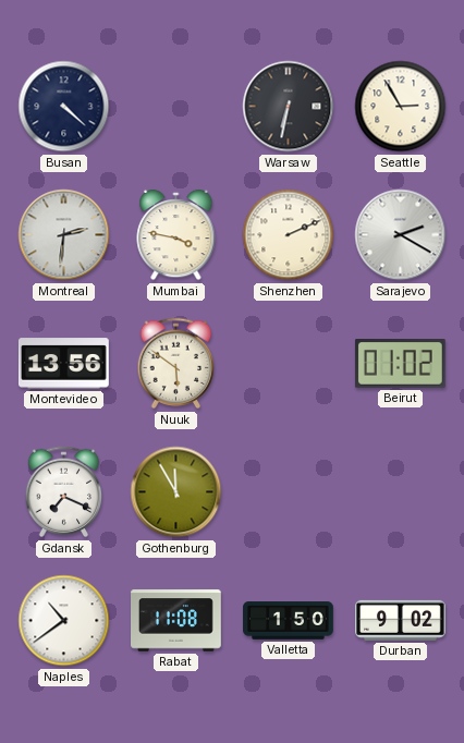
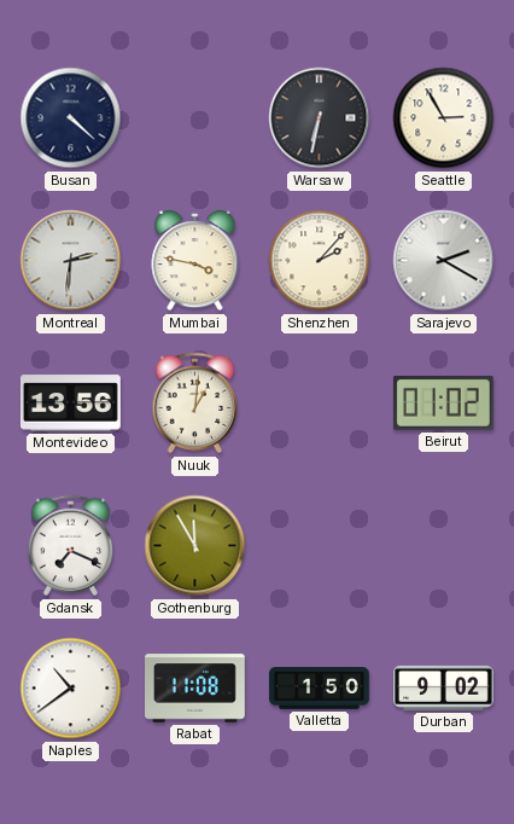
Shenzhen: 2:11 -> 2:07
Nuuk: 5:51 -> 1:01
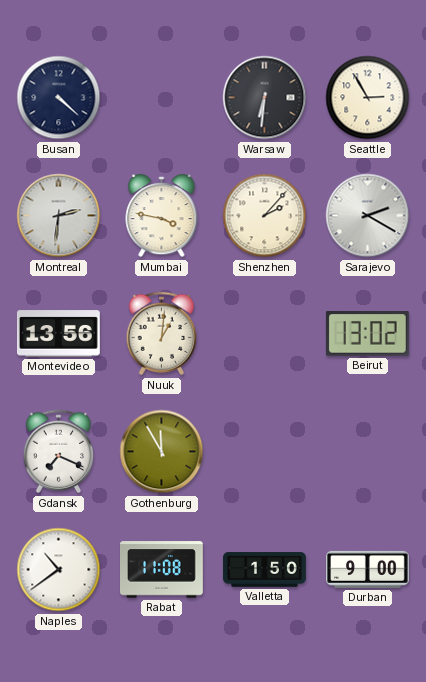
Warsaw: 6:32 -> 6:31
Beirut: 01:02 -> 13:02
Durban: 9:02 -> 9:00
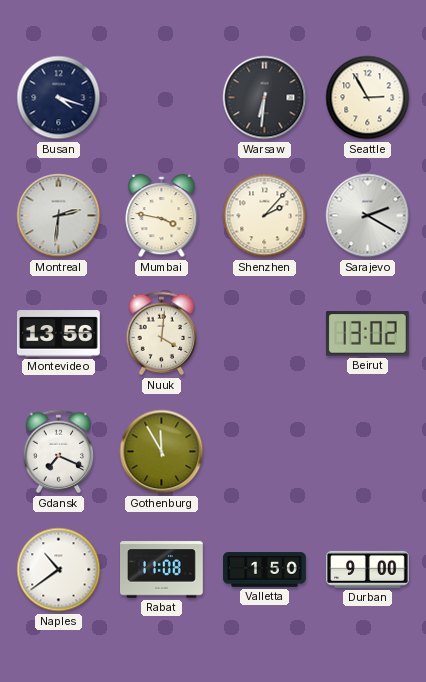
Busan: 4:22 -> 4:18
Nuuk: 1:01 -> 4:01
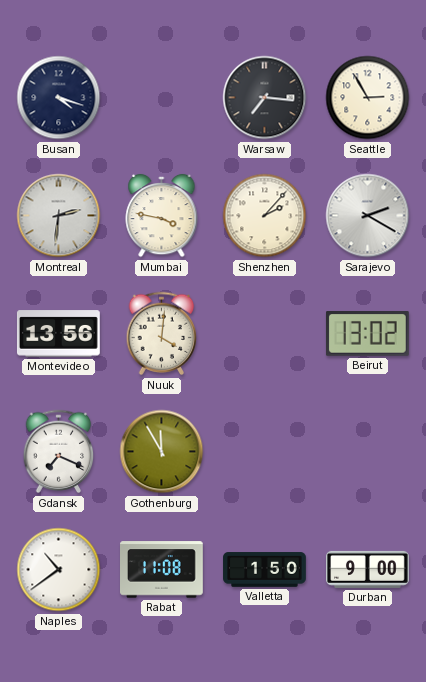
Warsaw: 6:31 -> 7:16
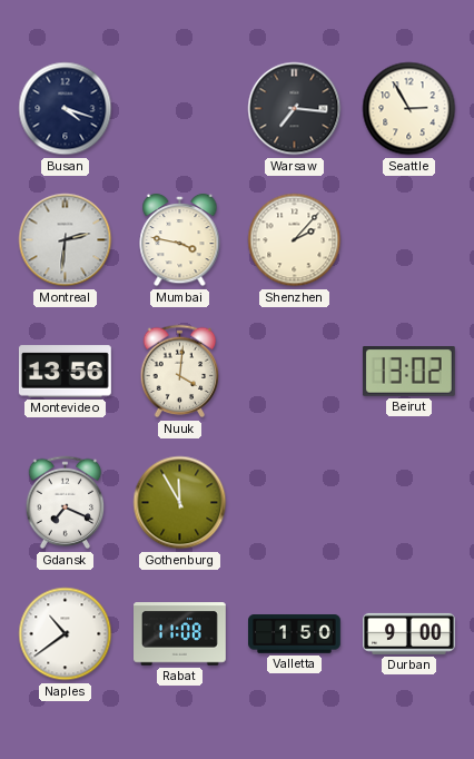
Sarajevo: 2:20 -> none
